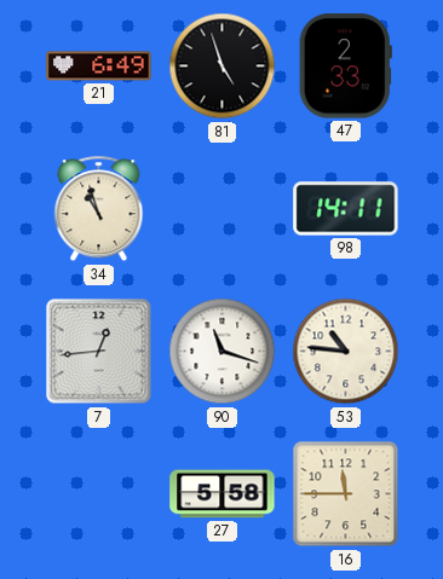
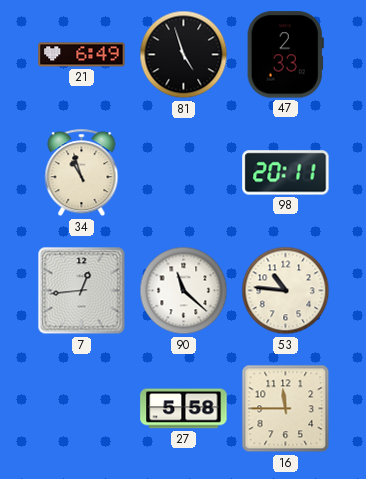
98: 14:11 -> 20:11
90: 11:18 -> 11:22
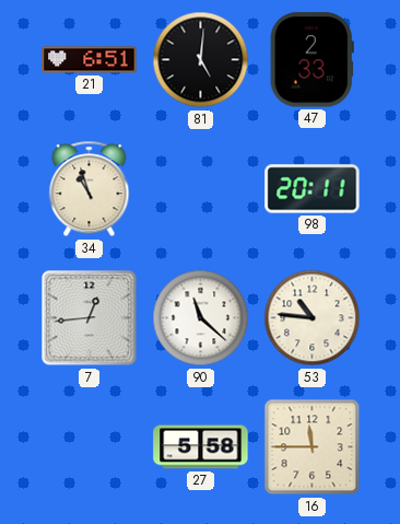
21: 6:49 -> 6:51
81: 4:57 -> 5:01
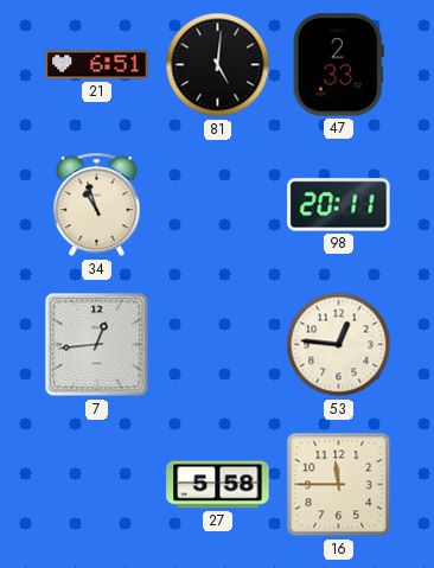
90: 11:22 -> none
53: 10:46 -> 12:46
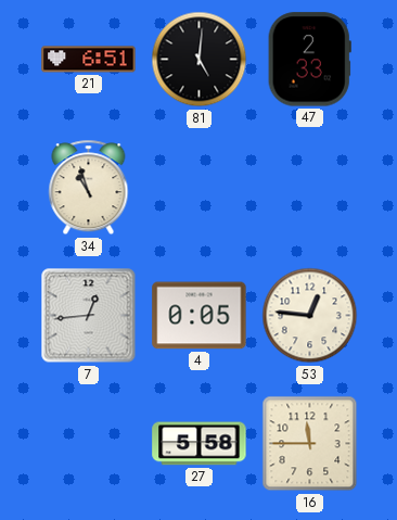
98: 20:11 -> none
4: none -> 0:05
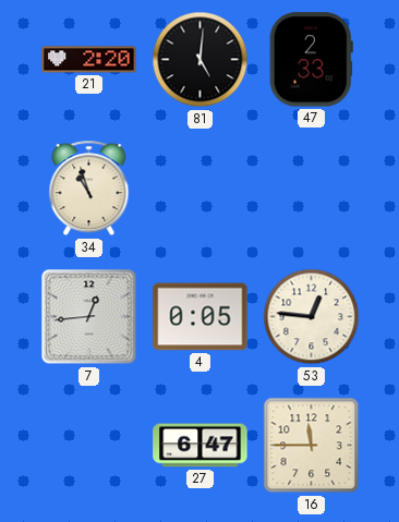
21: 6:51 -> 2:20
27: 5:58 -> 6:47
